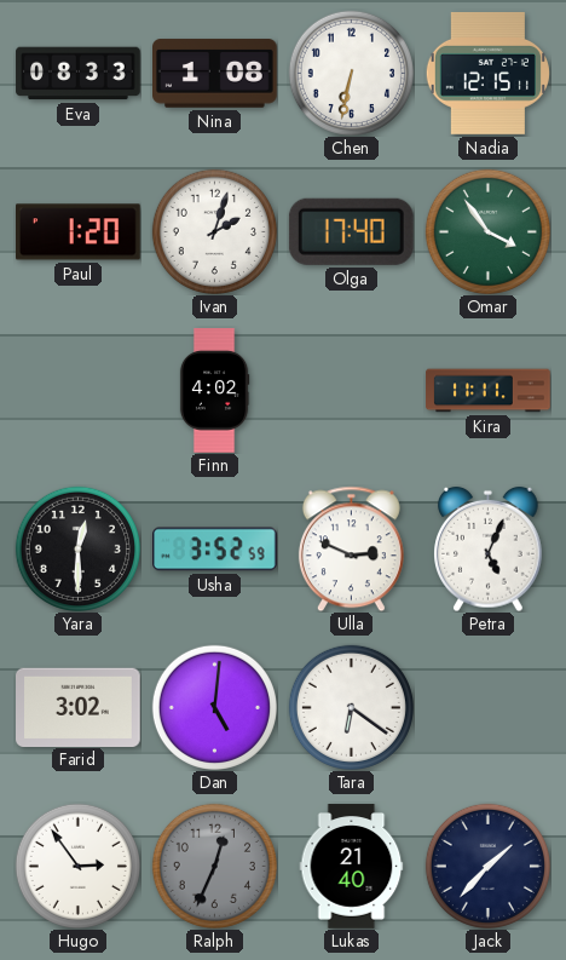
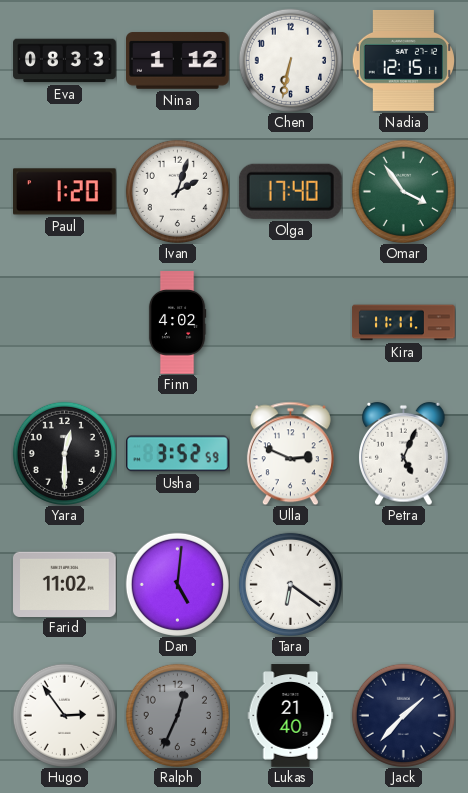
Nina: 1:08 -> 1:12
Farid: 3:02 -> 11:02
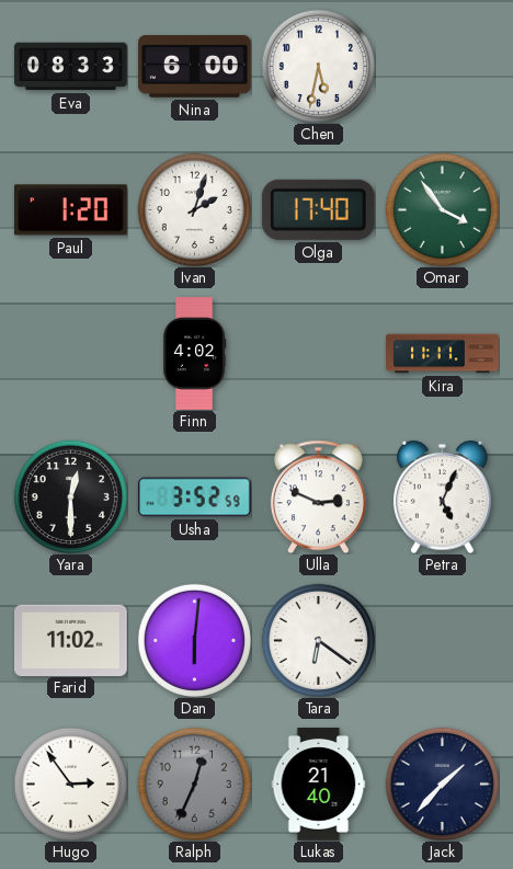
Nina: 1:12 -> 6:00
Chen: 6:32 -> 5:32
Nadia: 12:15 -> none
Dan: 5:01 -> 6:01
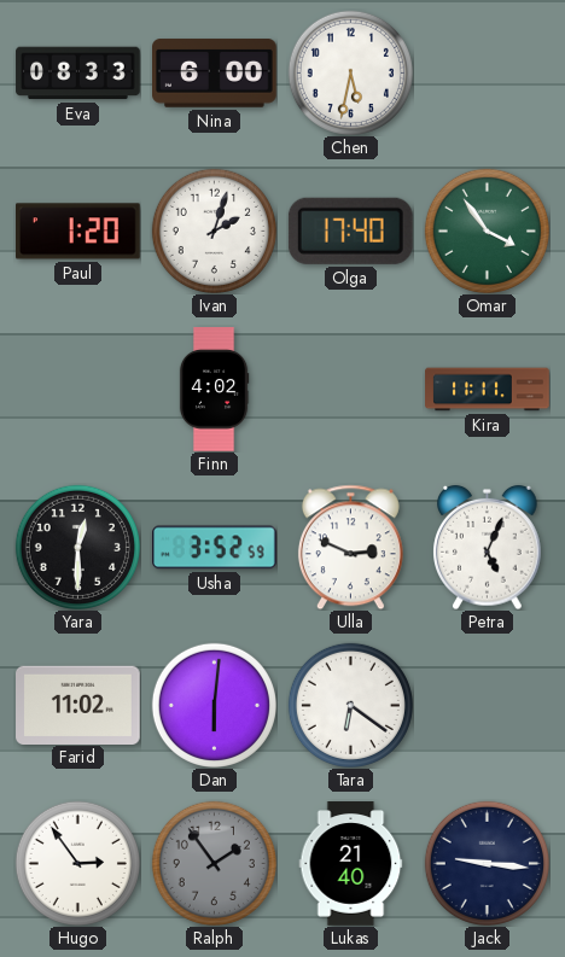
Ralph: 12:34 -> 1:54
Jack: 1:37 -> 9:16
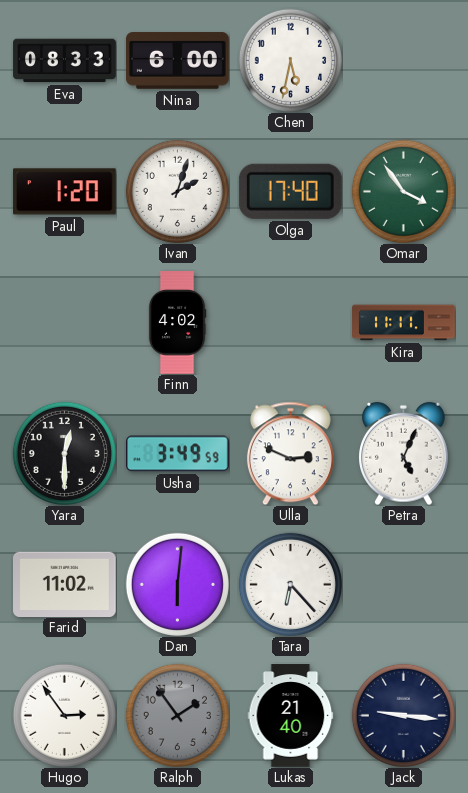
Usha: 3:52 -> 3:49
Tara: 6:21 -> 6:23
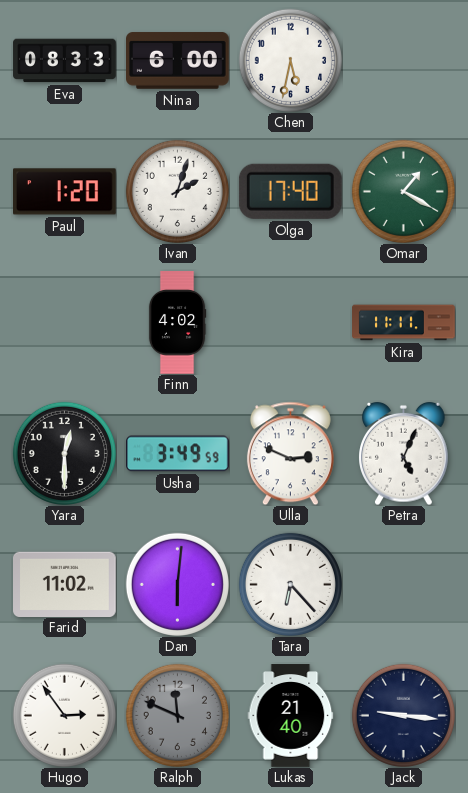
Omar: 3:54 -> 1:20
Ralph: 1:54 -> 11:49
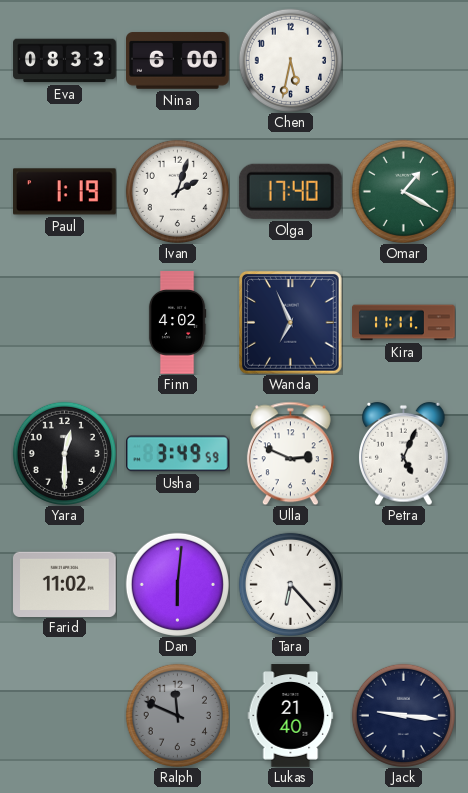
Paul: 1:20 -> 1:19
Wanda: none -> 6:56
Hugo: 2:54 -> none
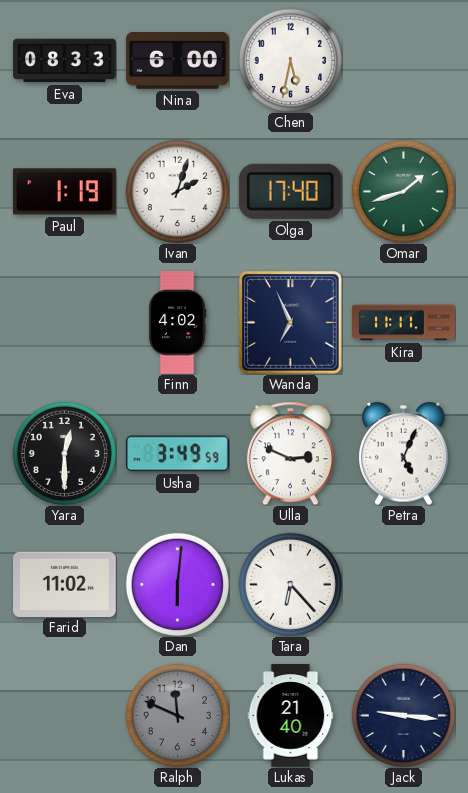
Omar: 1:20 -> 1:42
